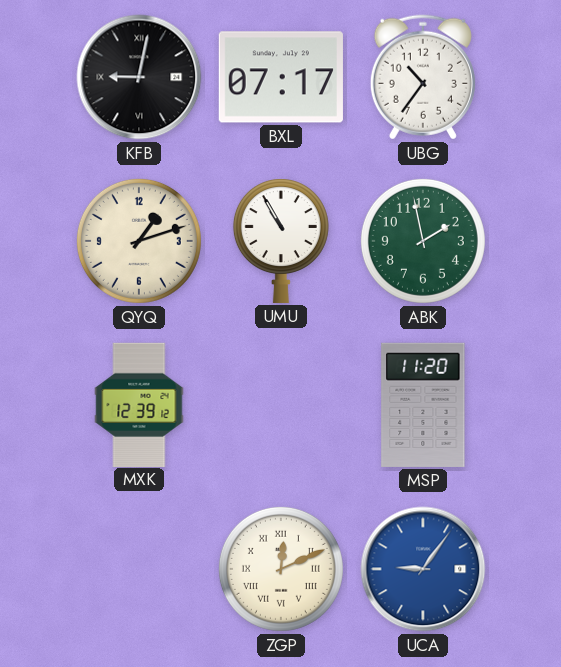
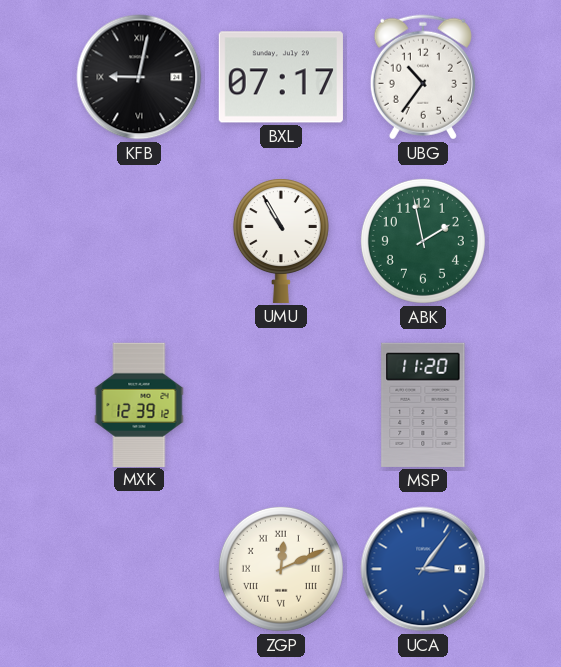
QYQ: 1:12 -> none
UCA: 9:06 -> 3:06
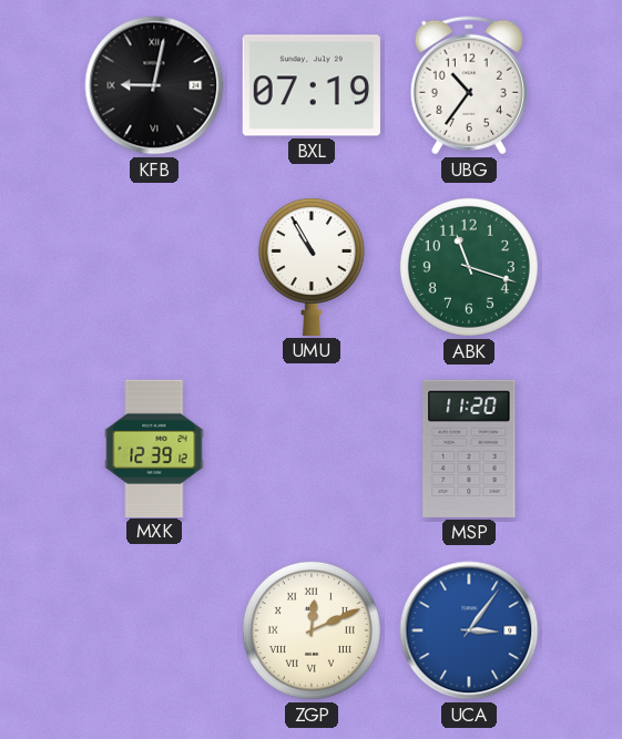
BXL: 07:17 -> 07:19
ABK: 1:58 -> 11:18
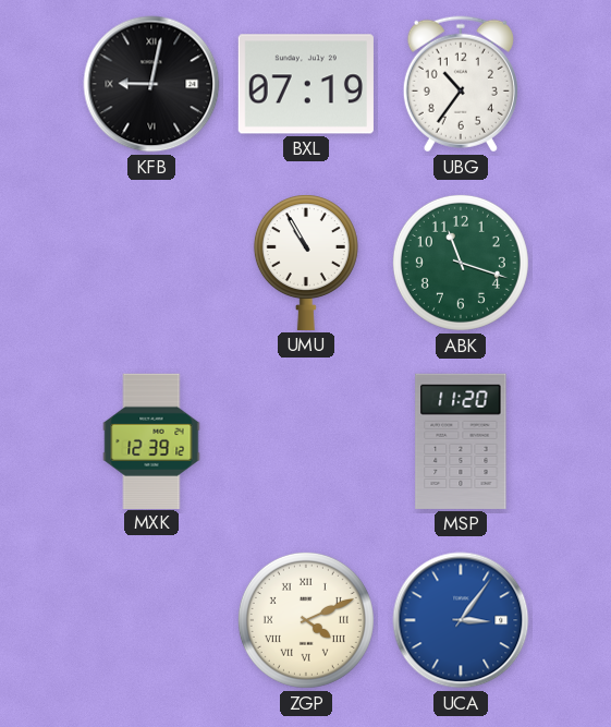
ZGP: 12:11 -> 4:11
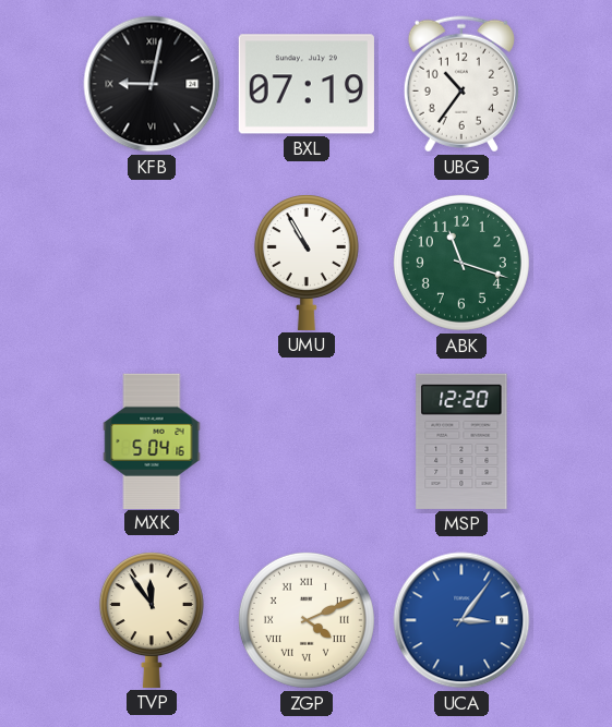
MXK: 12:39 -> 5:04
MSP: 11:20 -> 12:20
TVP: none -> 11:54
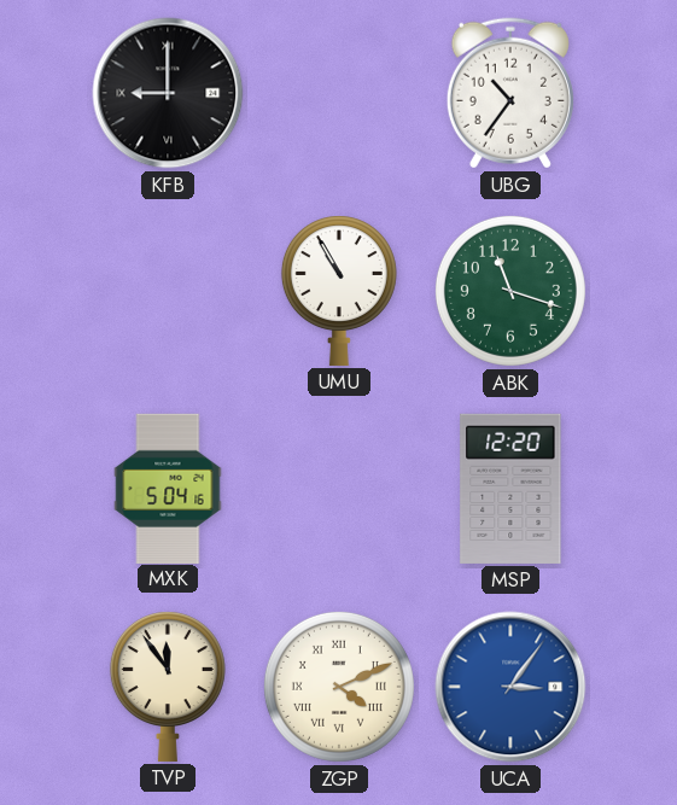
KFB: 9:02 -> 9:00
BXL: 07:19 -> none
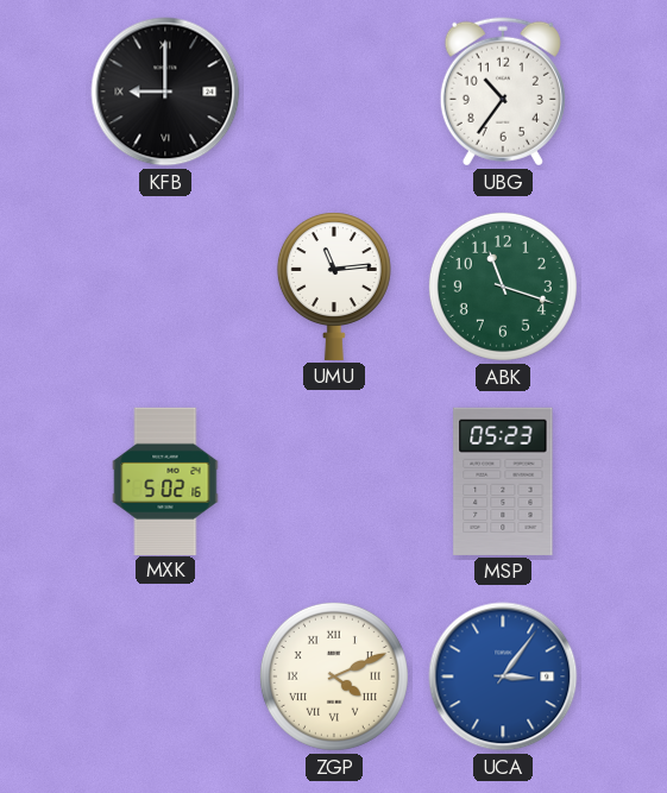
UMU: 10:55 -> 11:14
MXK: 5:04 -> 5:02
MSP: 12:20 -> 05:23
TVP: 11:54 -> none
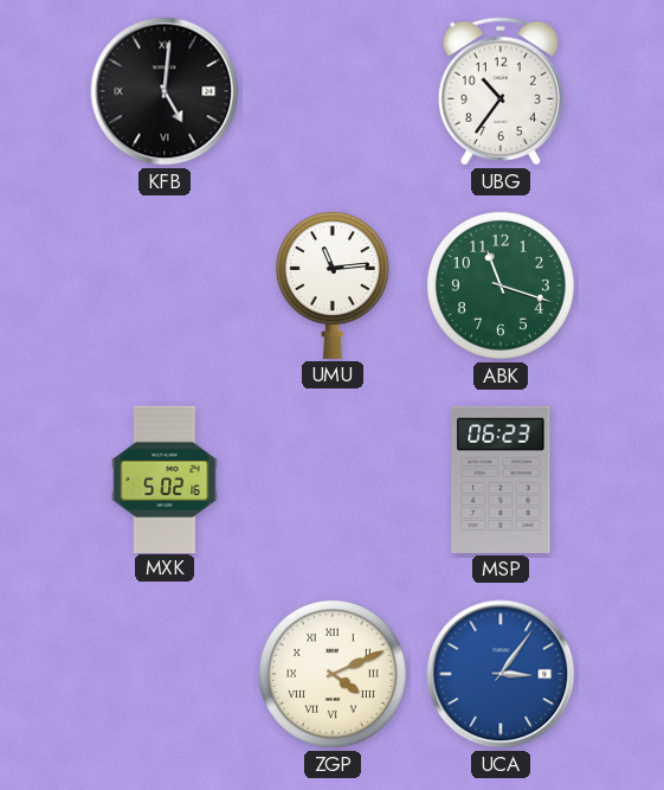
KFB: 9:00 -> 5:01
MSP: 05:23 -> 06:23
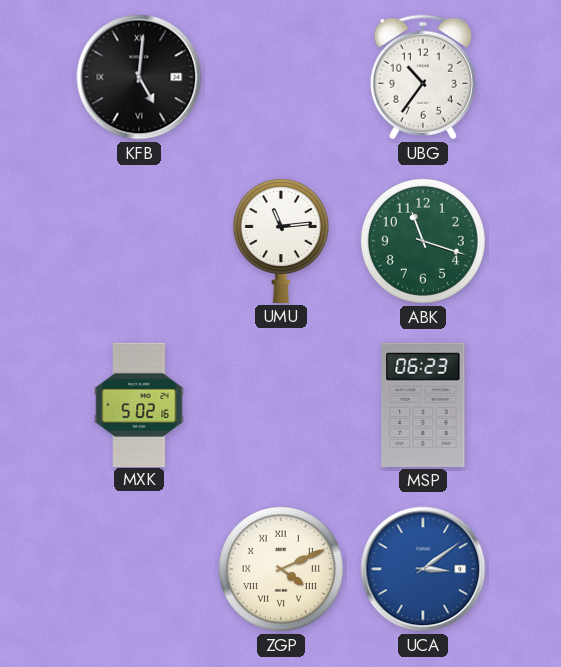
UCA: 3:06 -> 3:09
